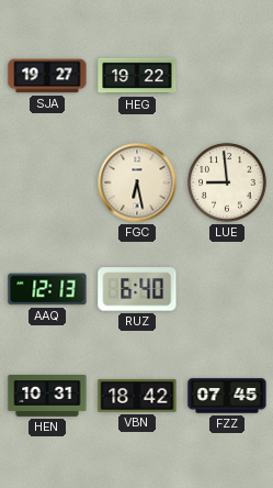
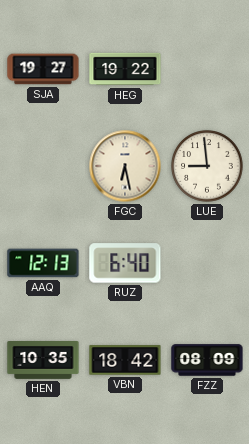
HEN: 10:31 -> 10:35
FZZ: 07:45 -> 08:09
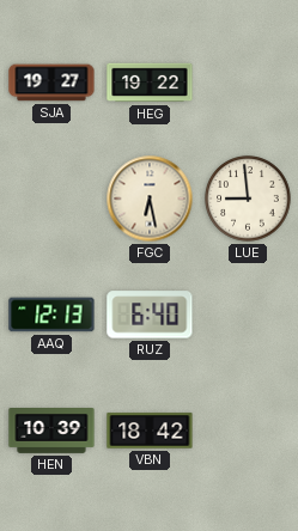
HEN: 10:35 -> 10:39
FZZ: 08:09 -> none
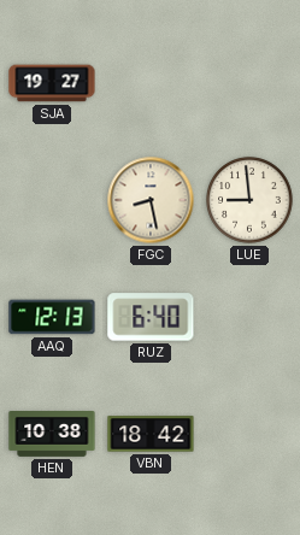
HEG: 19:22 -> none
FGC: 6:28 -> 8:28
HEN: 10:39 -> 10:38
